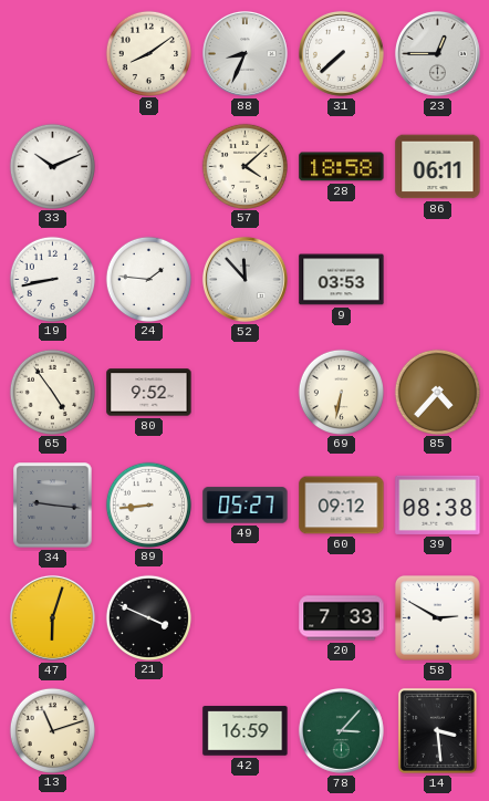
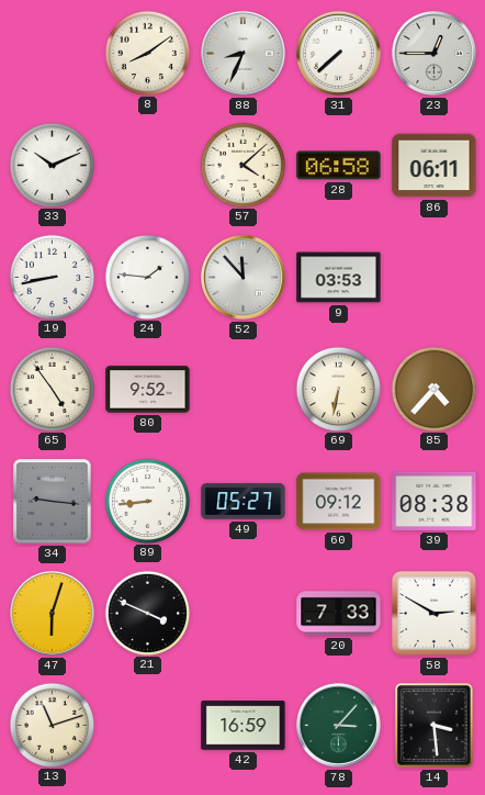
28: 18:58 -> 06:58
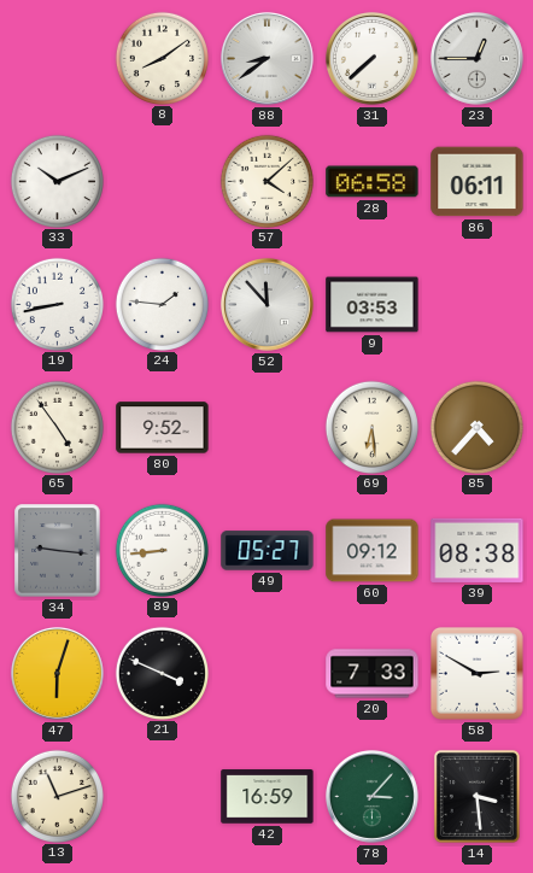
88: 8:34 -> 8:39
69: 6:32 -> 6:29
